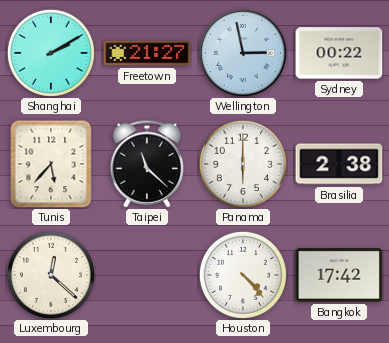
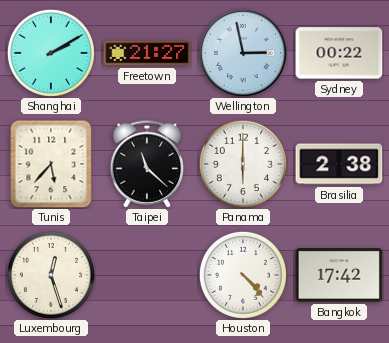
Luxembourg: 12:22 -> 12:27
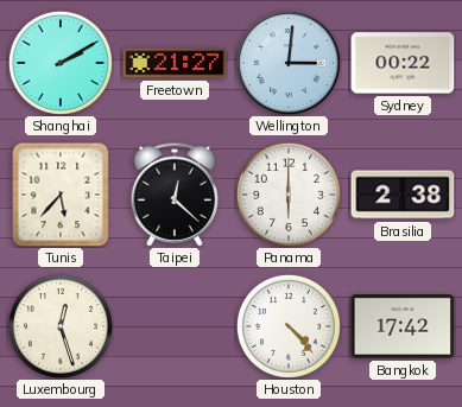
Wellington: 2:58 -> 3:01
Taipei: 11:22 -> 12:22
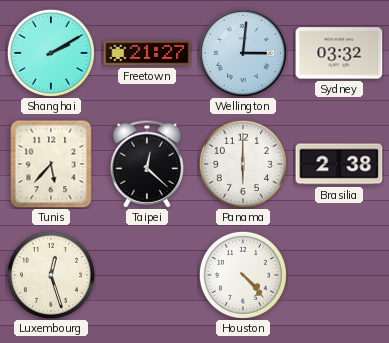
Sydney: 00:22 -> 03:32
Bangkok: 17:42 -> none
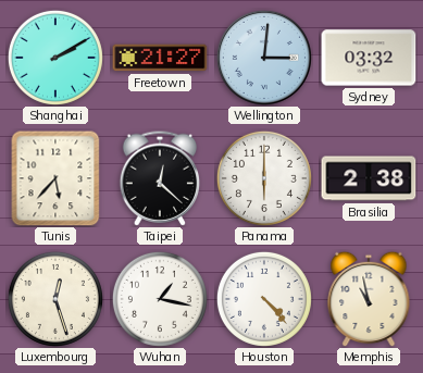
Wuhan: none -> 1:17
Memphis: none -> 10:58
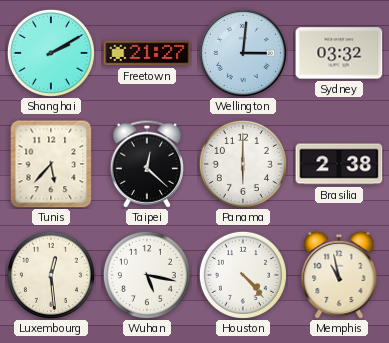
Luxembourg: 12:27 -> 12:29
Wuhan: 1:17 -> 5:17
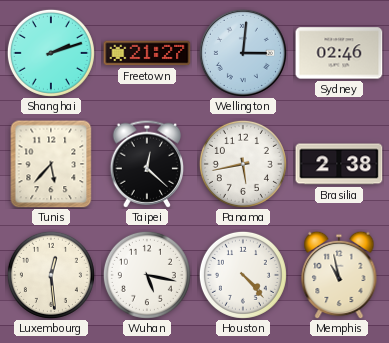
Shanghai: 2:10 -> 2:12
Sydney: 03:32 -> 02:46
Panama: 6:00 -> 5:43
